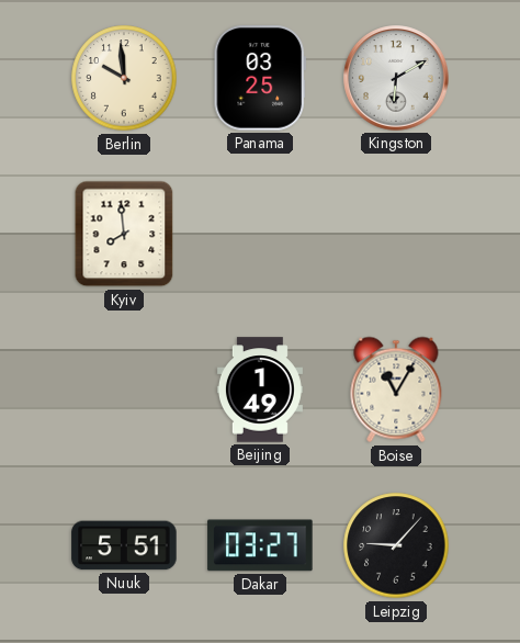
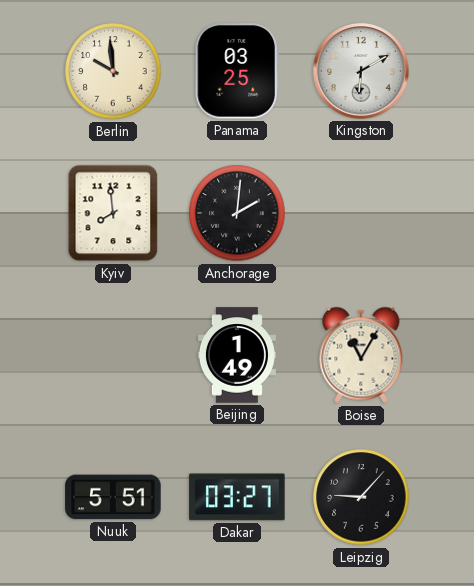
Anchorage: none -> 2:01
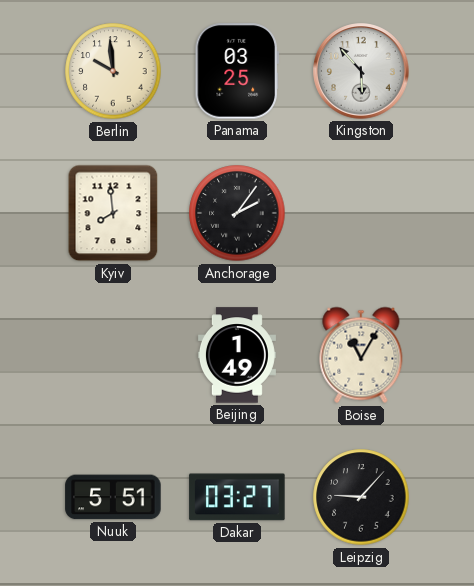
Kingston: 6:10 -> 5:53
Anchorage: 2:01 -> 2:06
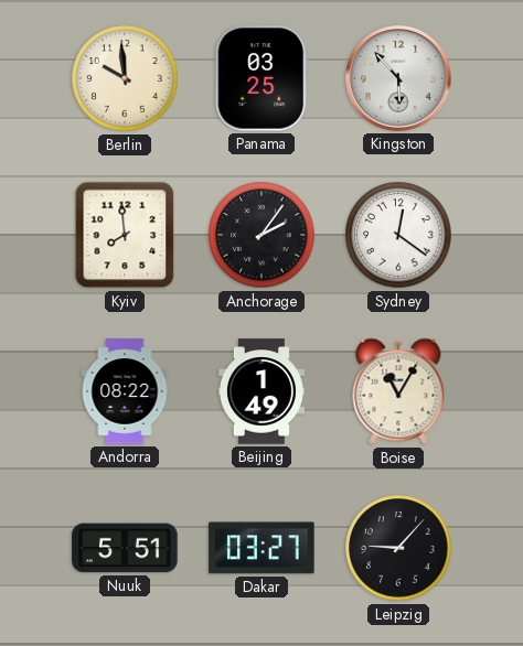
Sydney: none -> 12:21
Andorra: none -> 08:22
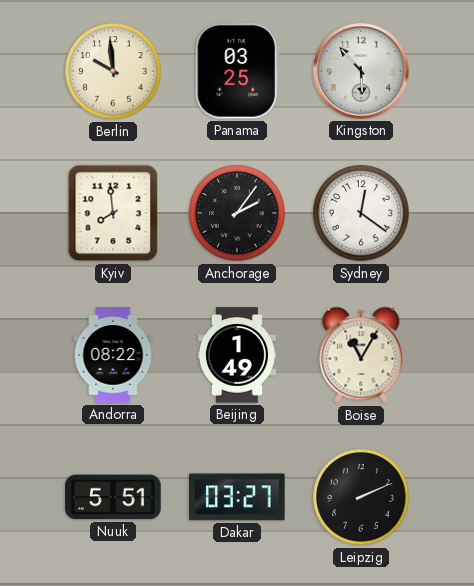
Leipzig: 9:07 -> 2:11
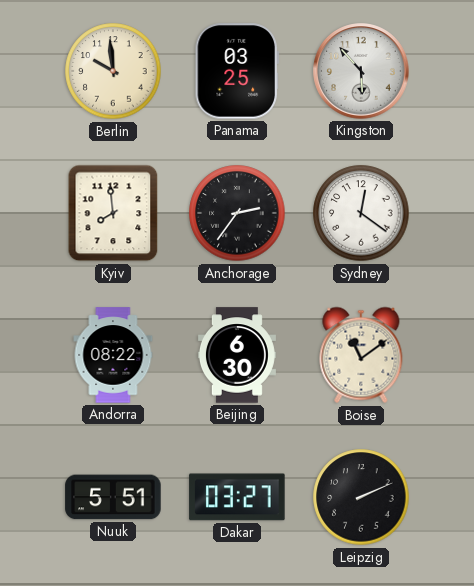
Anchorage: 2:06 -> 2:36
Beijing: 1:49 -> 6:30
Boise: 11:05 -> 11:09
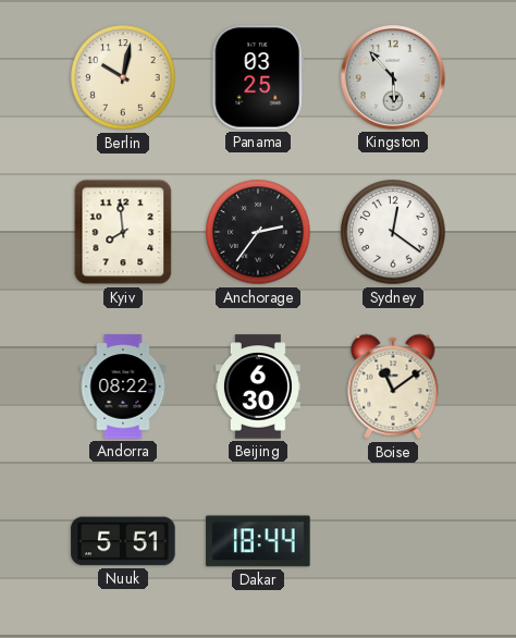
Berlin: 9:59 -> 10:02
Dakar: 03:27 -> 18:44
Leipzig: 2:11 -> none
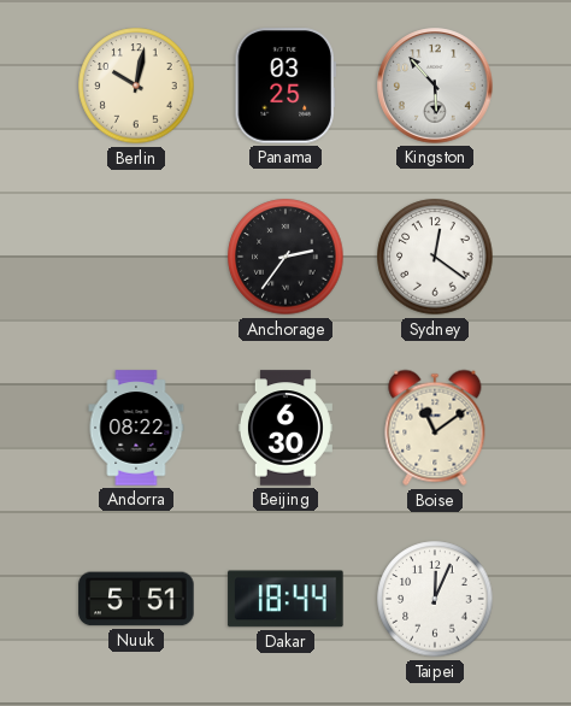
Kyiv: 7:59 -> none
Taipei: none -> 12:04
